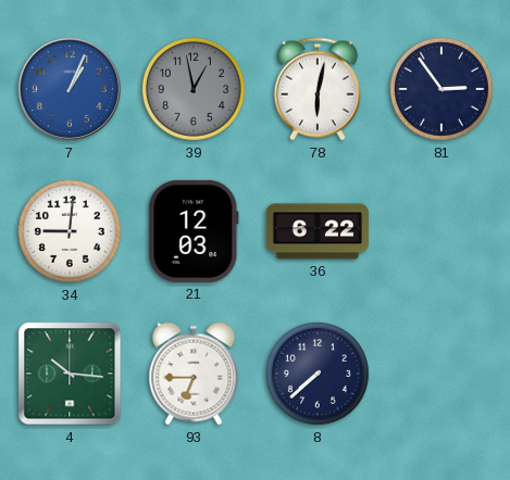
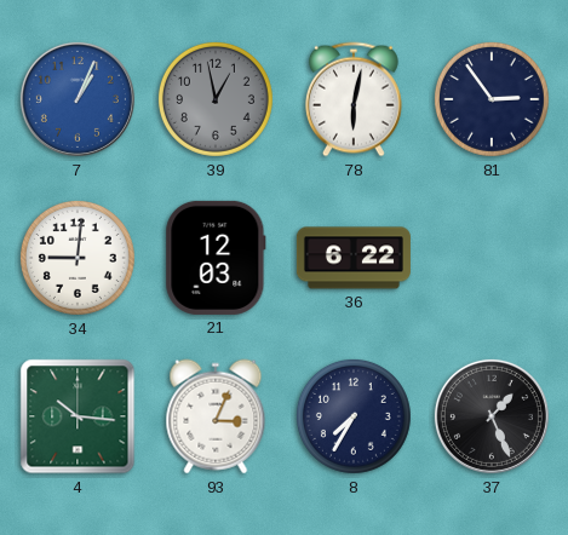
93: 6:45 -> 3:04
8: 7:38 -> 7:35
37: none -> 1:26
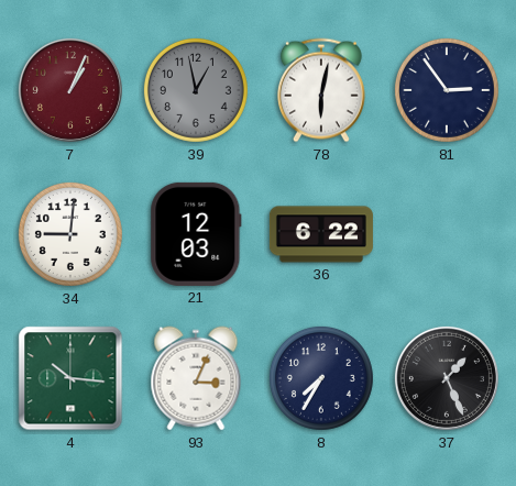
7 dial: blue -> burgundy
